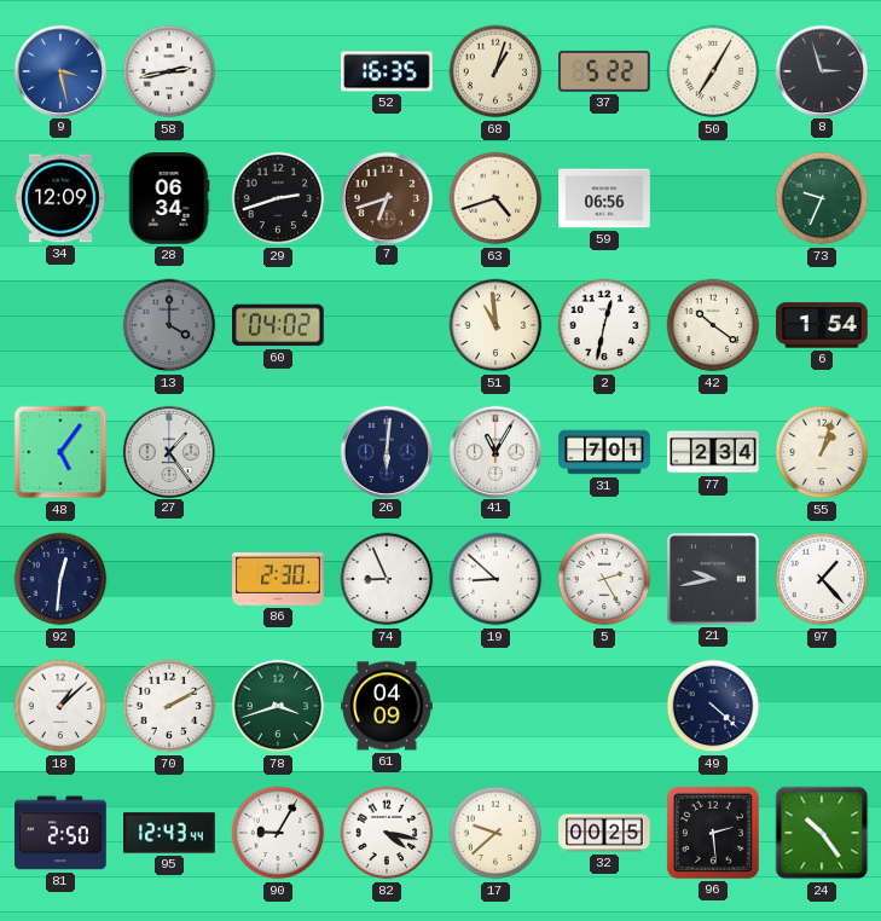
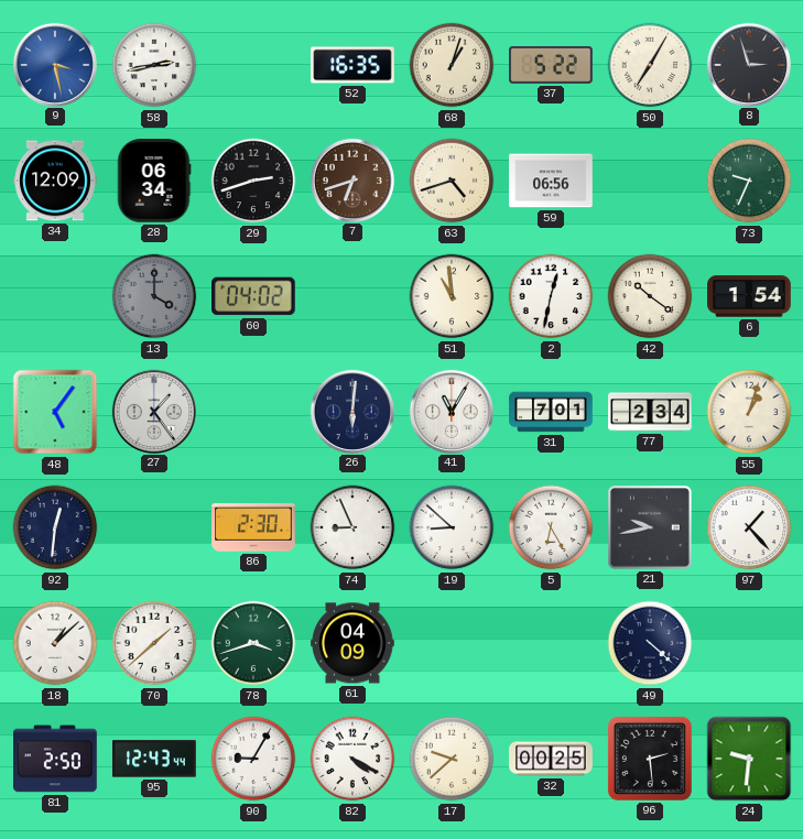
5: 2:25 -> 6:25
70: 2:10 -> 1:38
82: 4:17 -> 4:20
24: 10:24 -> 9:31
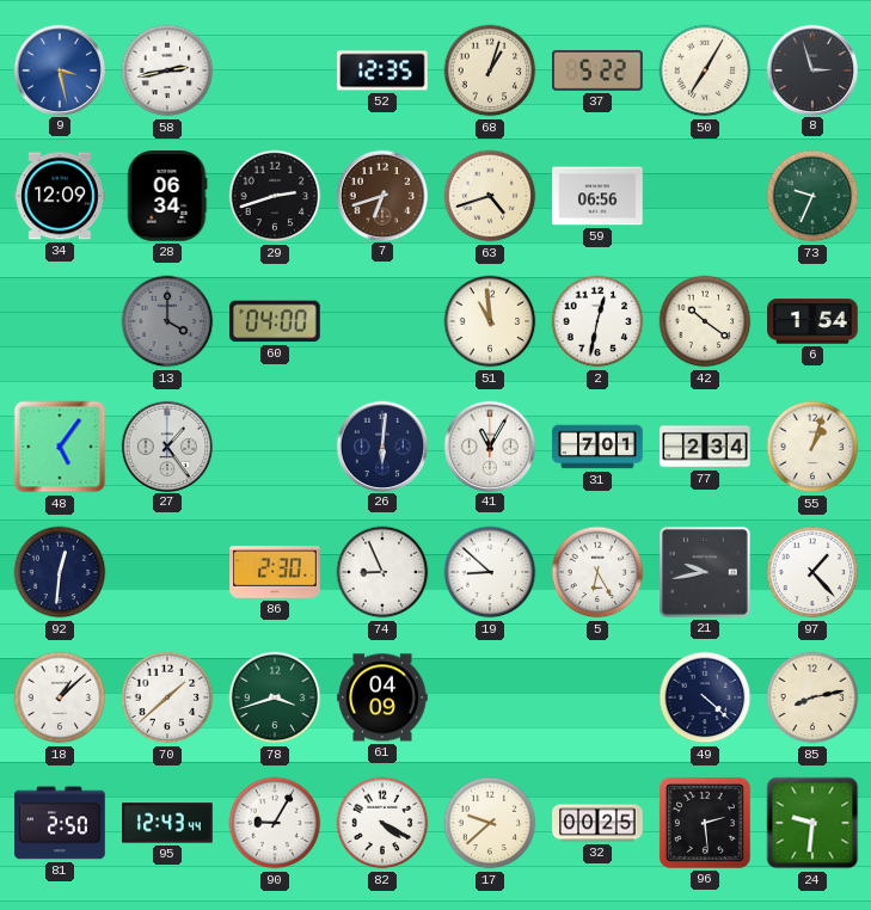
52: 16:35 -> 12:35
60: 04:02 -> 04:00
85: none -> 8:13
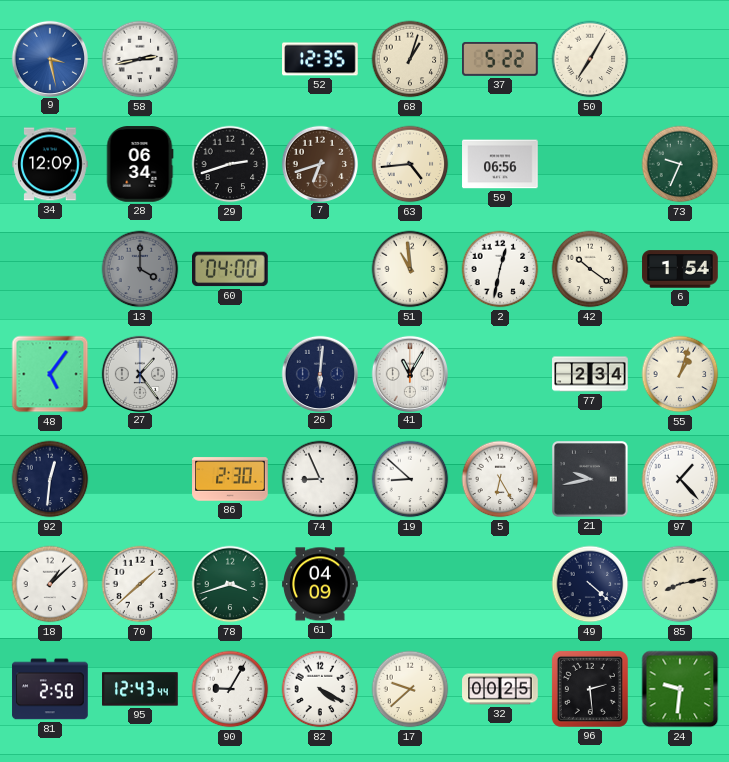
8: 2:57 -> none
63: 4:42 -> 4:44
31: 7:01 -> none
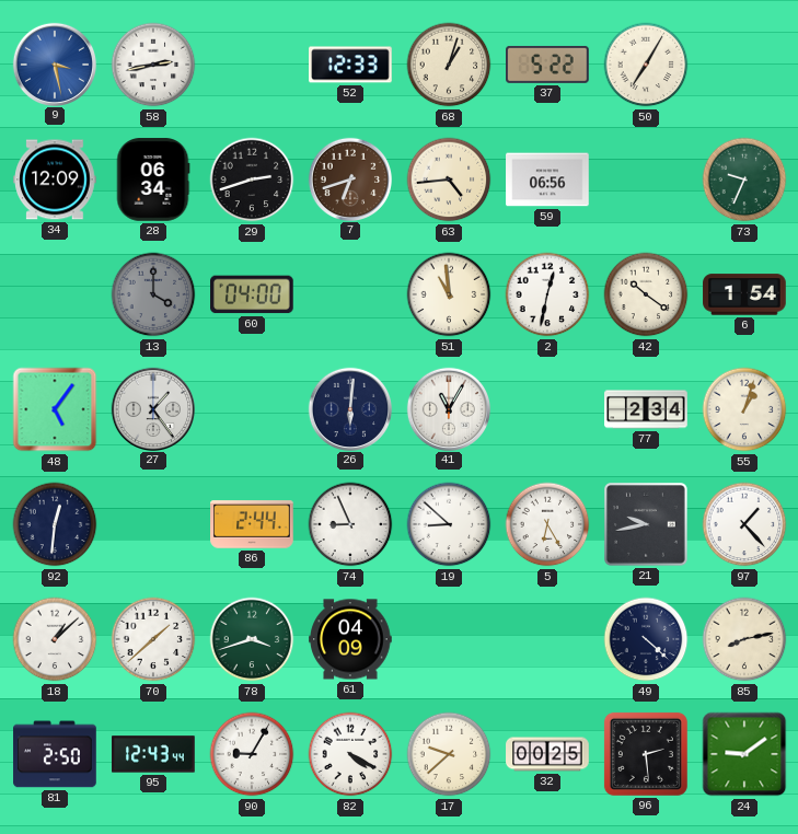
52: 12:35 -> 12:33
86: 2:30 -> 2:44
24: 9:31 -> 9:09
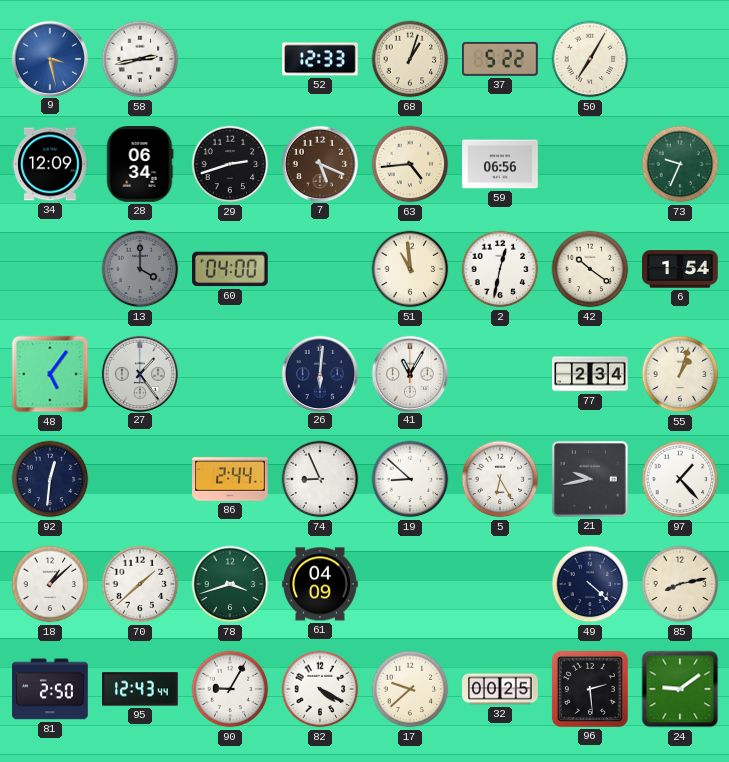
7: 6:42 -> 5:19
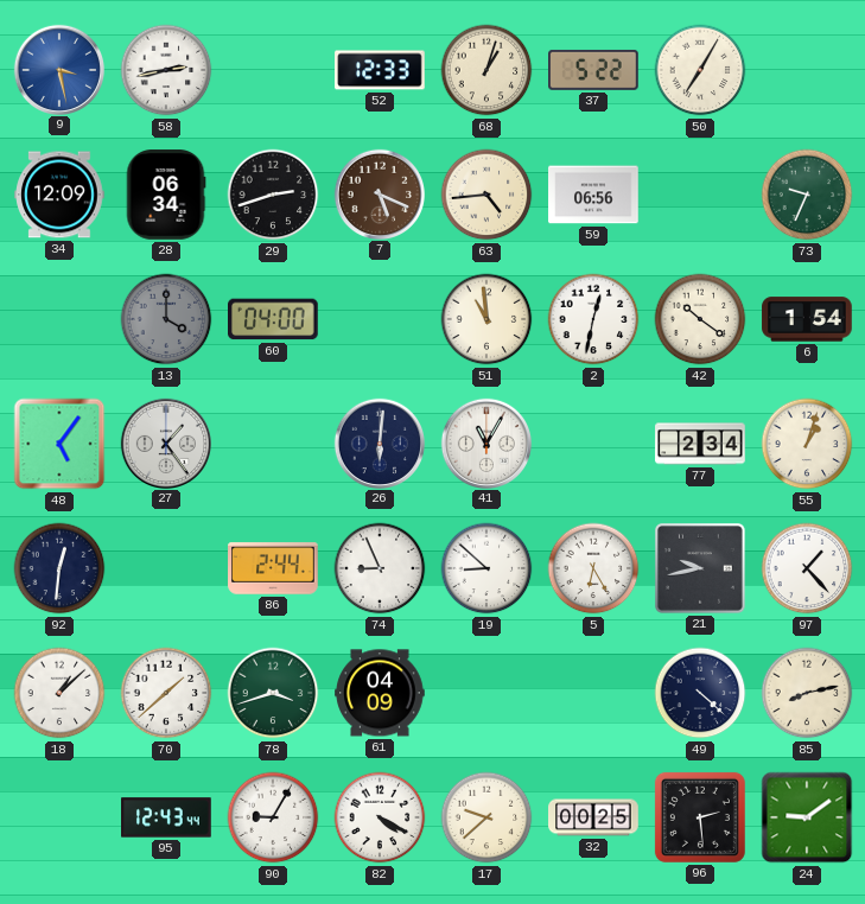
81: 2:50 -> none
